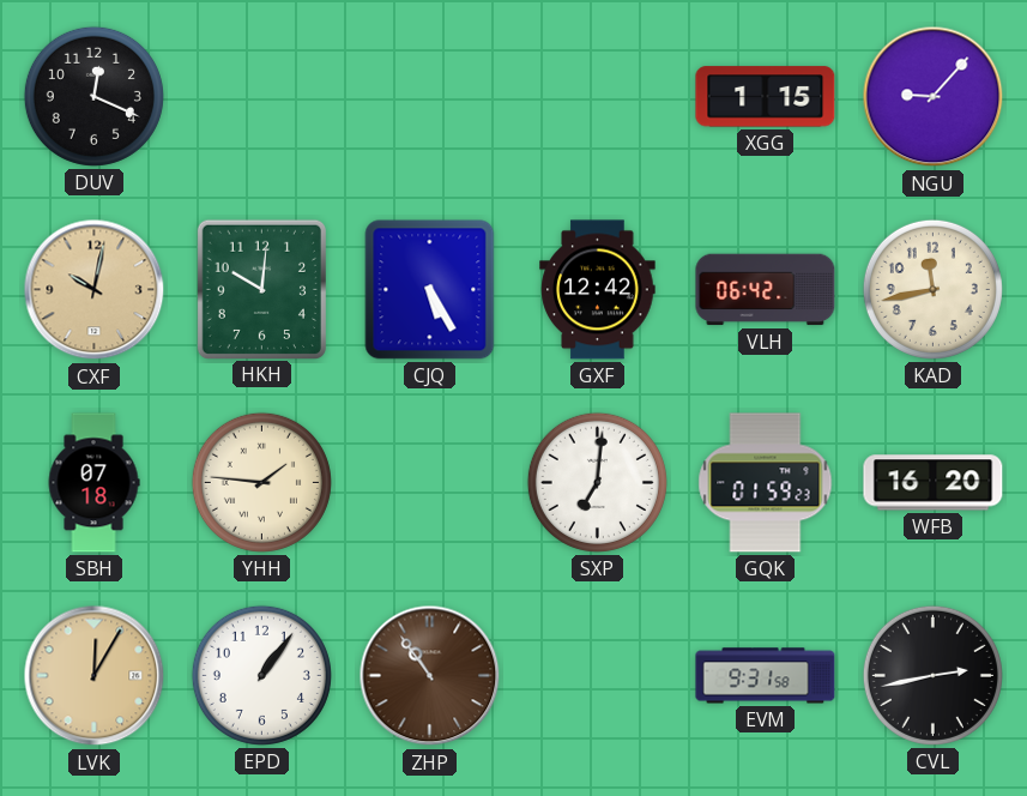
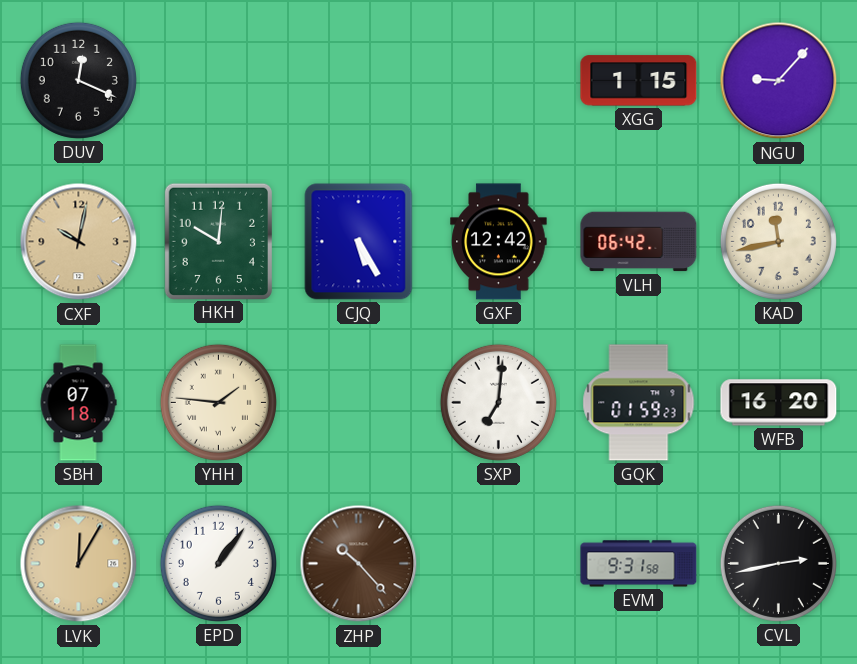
ZHP: 10:54 -> 10:23
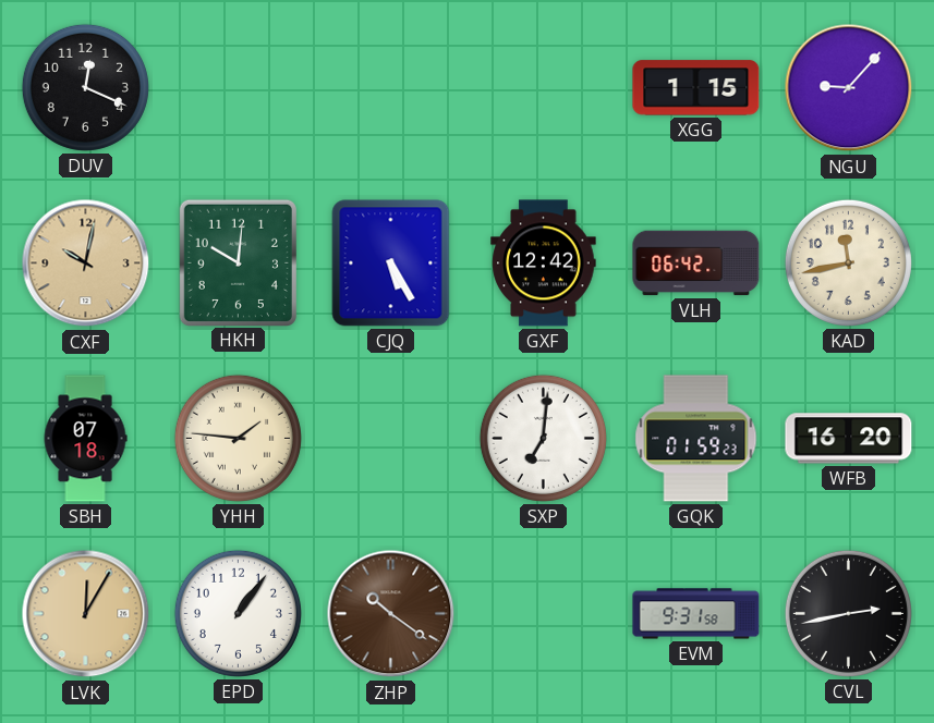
ZHP: 10:23 -> 10:21
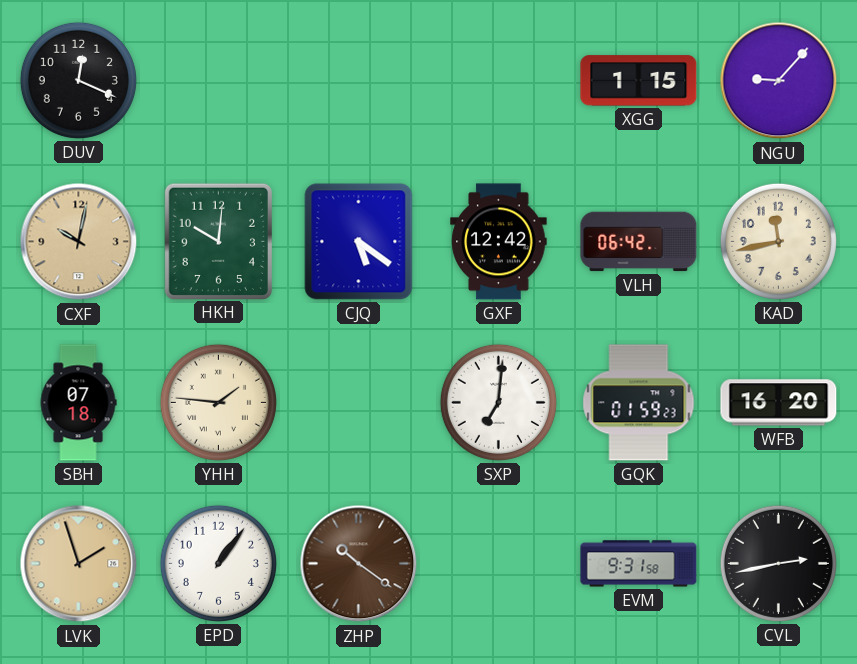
CJQ: 5:25 -> 5:21
LVK: 12:05 -> 1:57
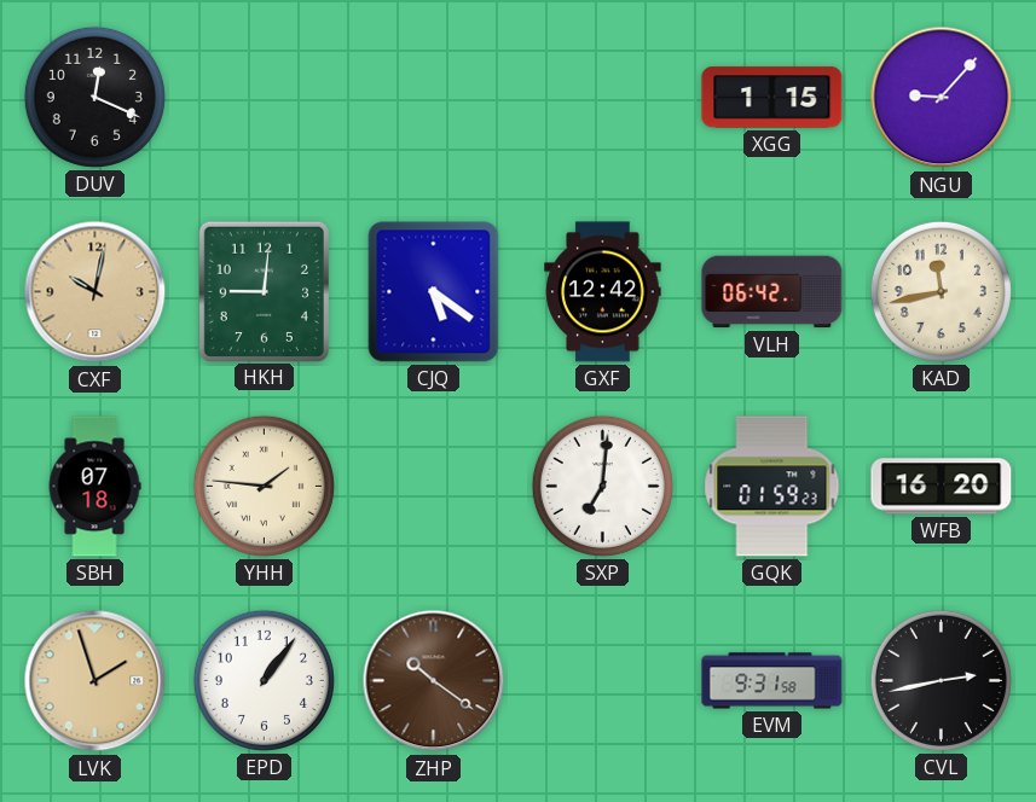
HKH: 10:01 -> 9:01
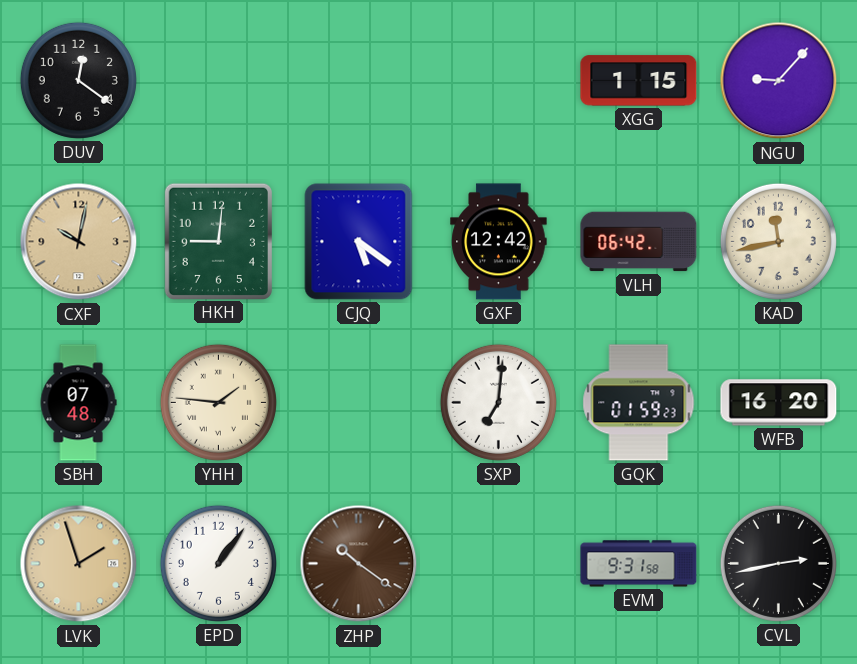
DUV: 12:19 -> 12:21
SBH: 07:18 -> 07:48
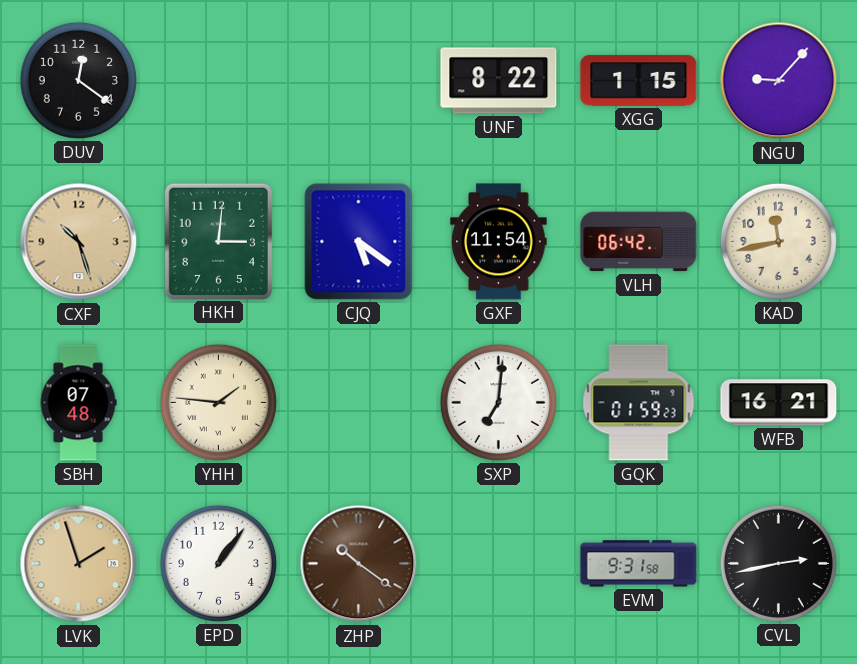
UNF: none -> 8:22
CXF: 10:02 -> 10:27
HKH: 9:01 -> 3:01
GXF: 12:42 -> 11:54
WFB: 16:20 -> 16:21
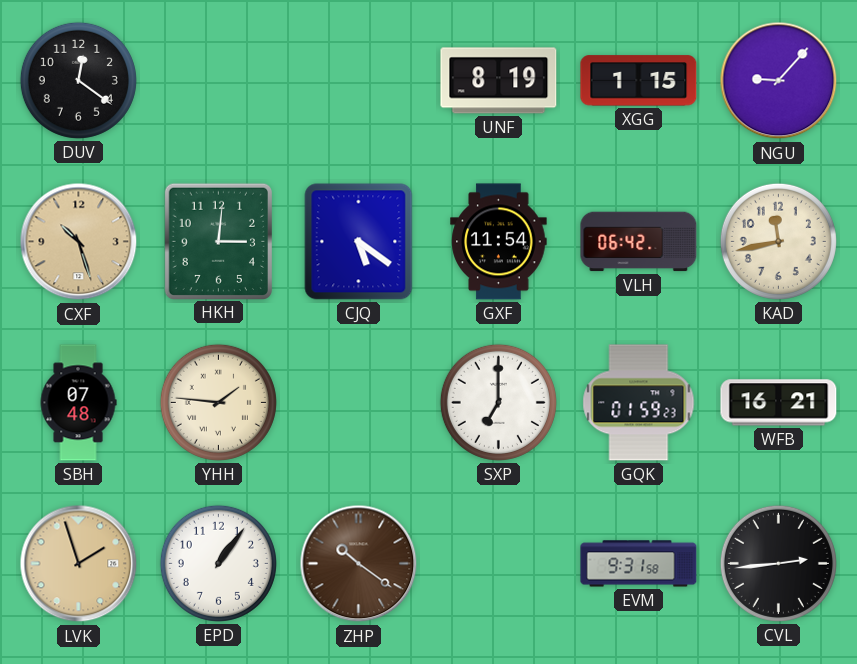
UNF: 8:22 -> 8:19
SXP: 7:01 -> 7:00
CVL: 2:43 -> 2:44
